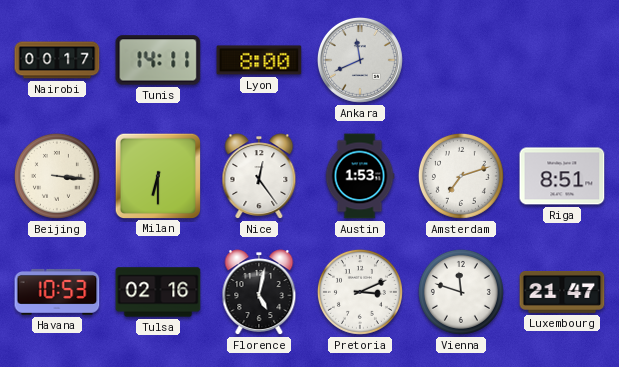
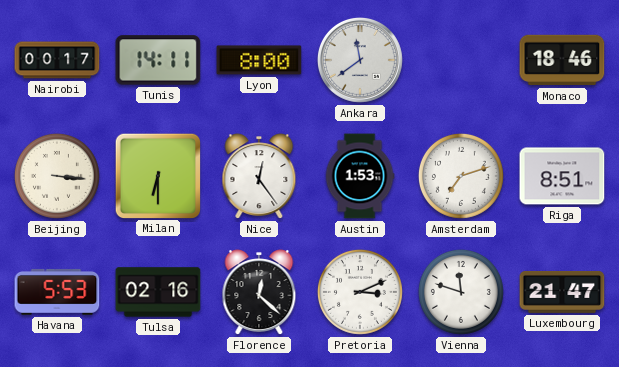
Ankara: 11:41 -> 11:39
Monaco: none -> 18:46
Havana: 10:53 -> 5:53
Florence: 5:02 -> 12:22
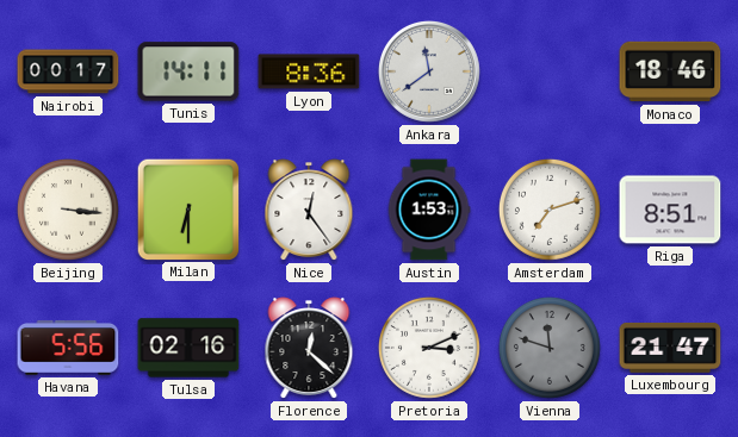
Lyon: 8:00 -> 8:36
Havana: 5:53 -> 5:56
Vienna dial: white -> grey
